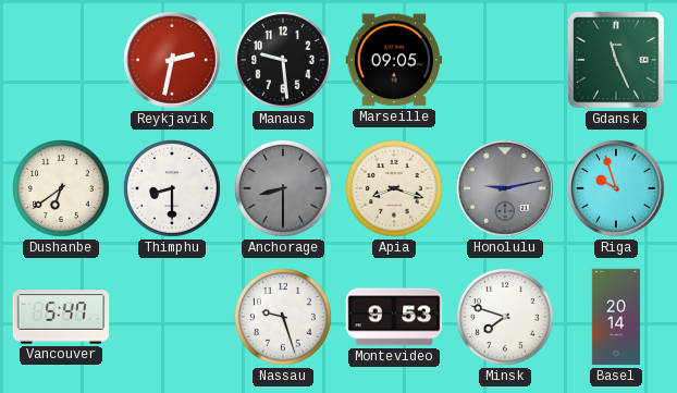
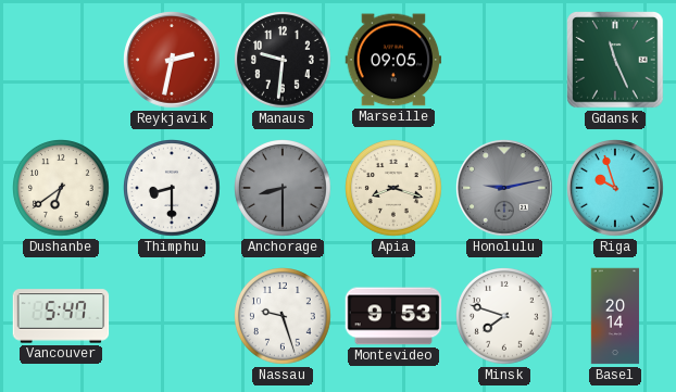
Manaus: 9:29 -> 9:31
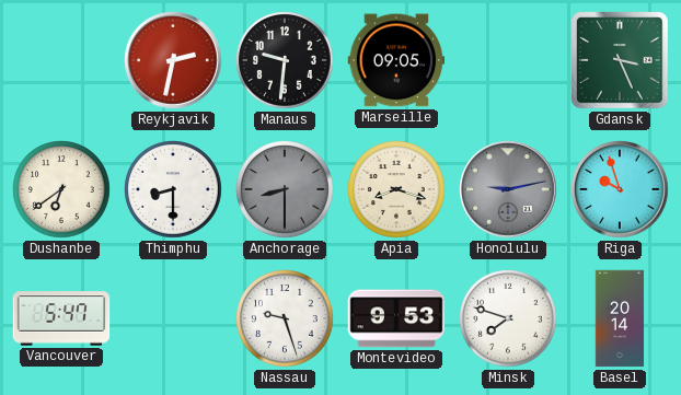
Gdansk: 11:26 -> 3:26
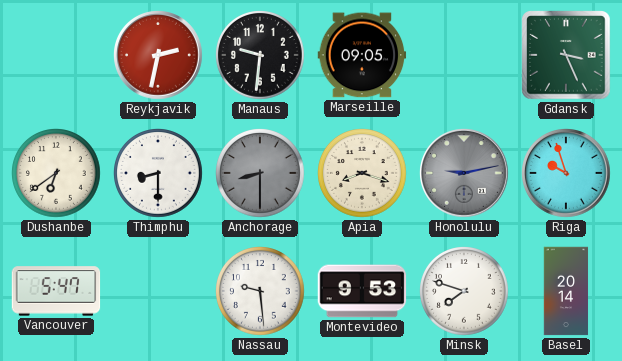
Nassau: 9:27 -> 9:29
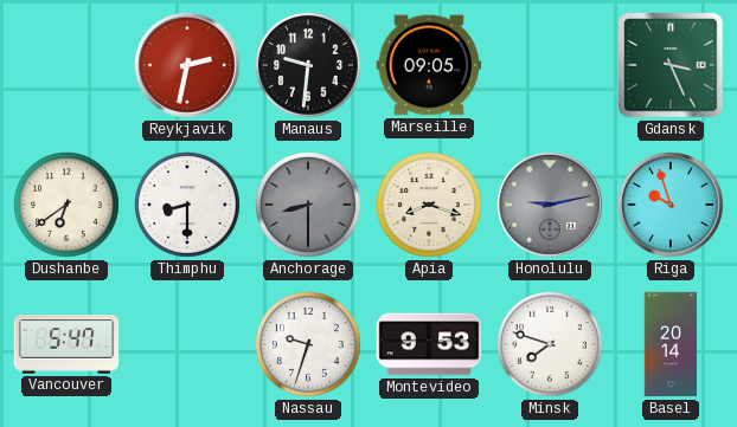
Nassau: 9:29 -> 9:33
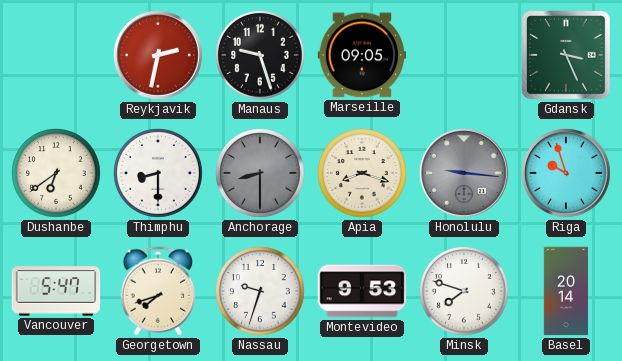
Manaus: 9:31 -> 9:27
Honolulu: 9:13 -> 9:16
Georgetown: none -> 7:42
